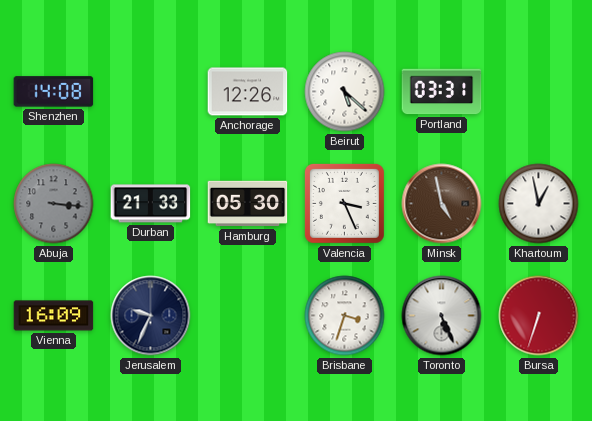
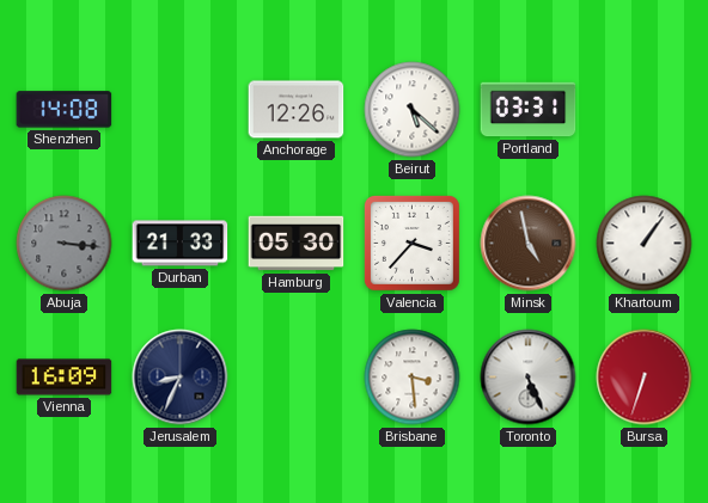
Valencia: 3:26 -> 3:37
Khartoum: 12:58 -> 1:06
Jerusalem: 9:34 -> 8:34
Brisbane: 3:33 -> 3:29
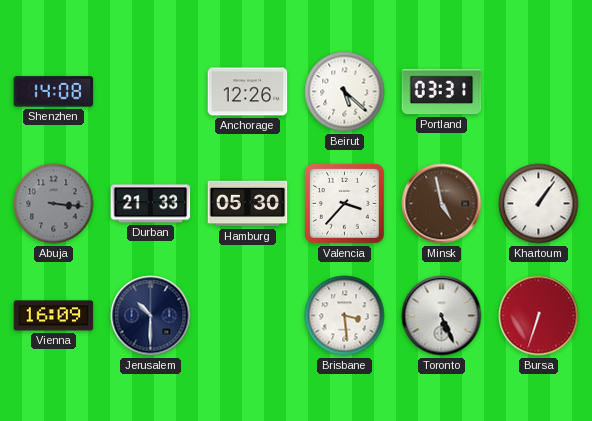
Jerusalem: 8:34 -> 10:30
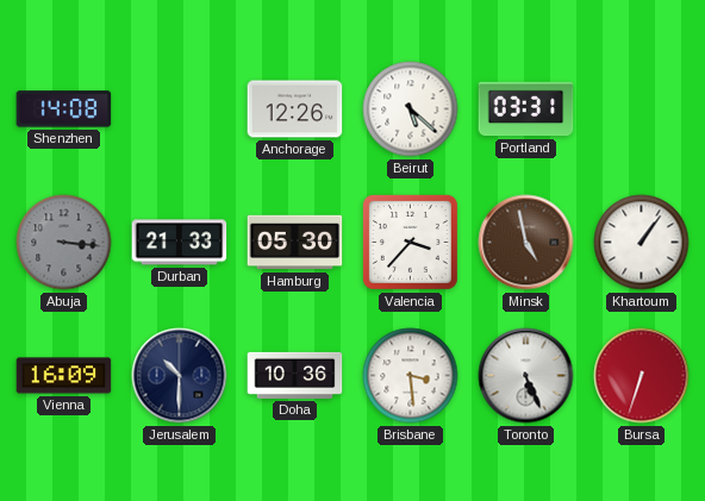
Doha: none -> 10:36
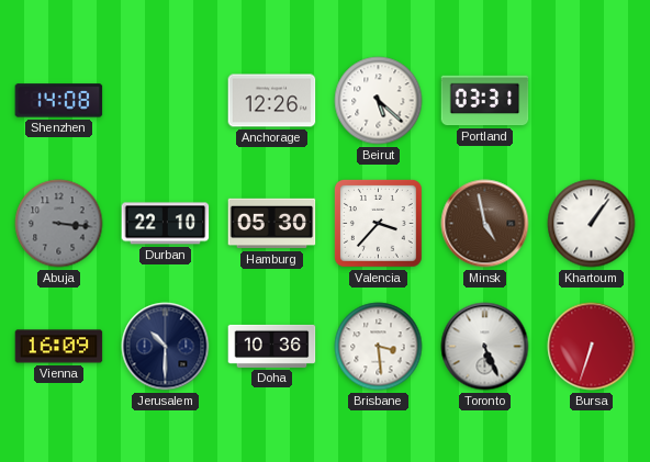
Durban: 21:33 -> 22:10
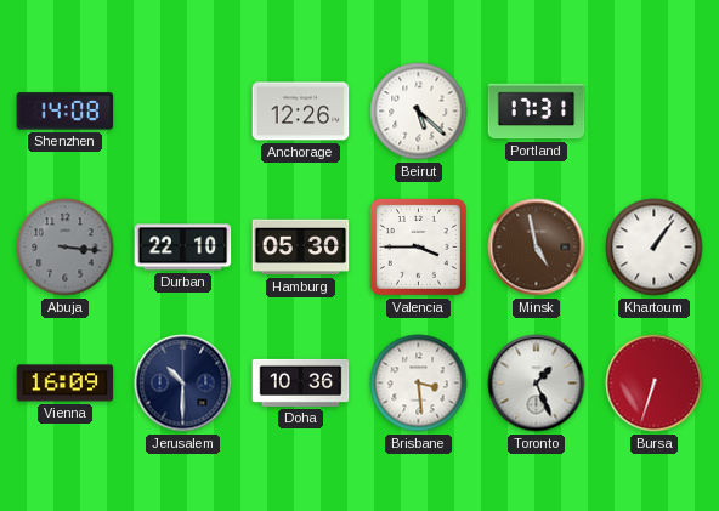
Portland: 03:31 -> 17:31
Valencia: 3:37 -> 3:45
Toronto: 5:26 -> 1:26
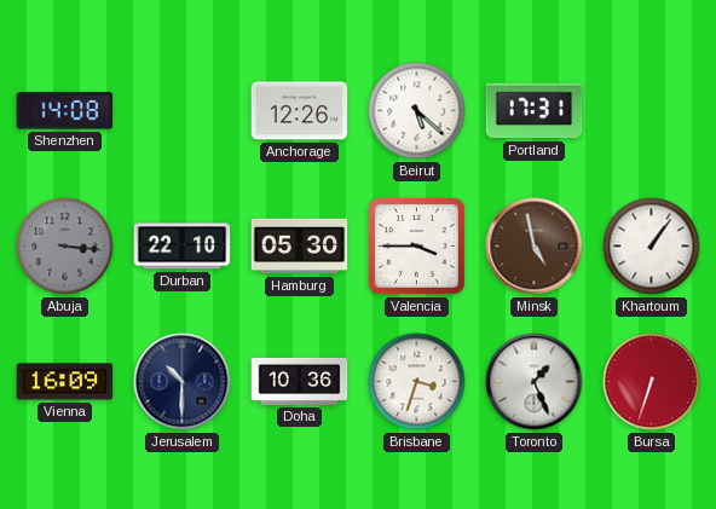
Brisbane: 3:29 -> 3:33
